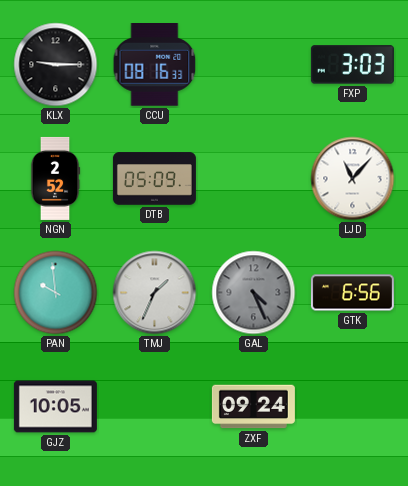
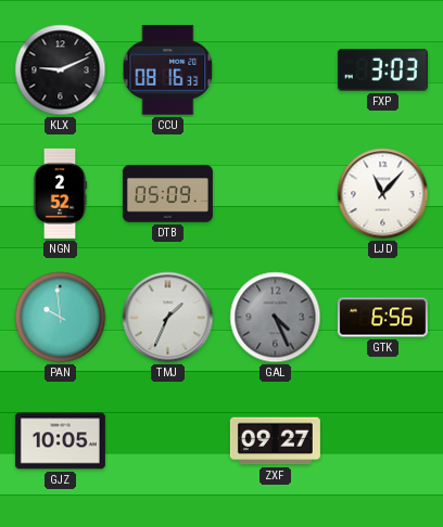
KLX: 9:15 -> 9:11
ZXF: 09:24 -> 09:27
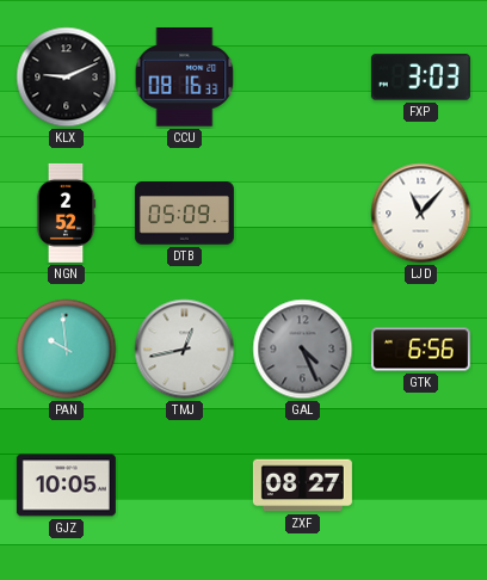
TMJ: 1:34 -> 12:43
ZXF: 09:27 -> 08:27
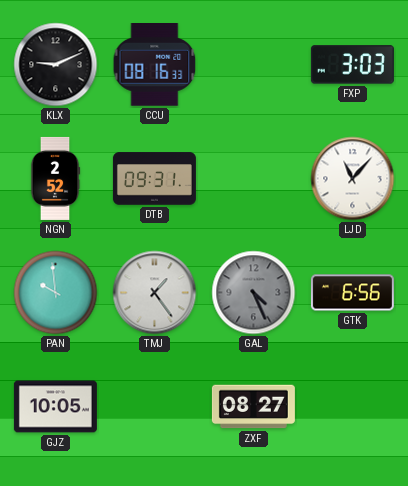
DTB: 05:09 -> 09:31
TMJ: 12:43 -> 1:24
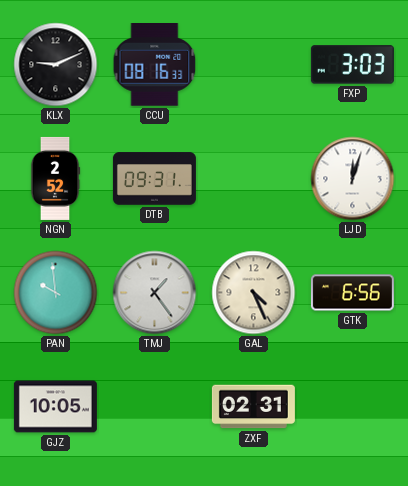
LJD: 11:07 -> 12:03
GAL dial: grey -> cream
ZXF: 08:27 -> 02:31
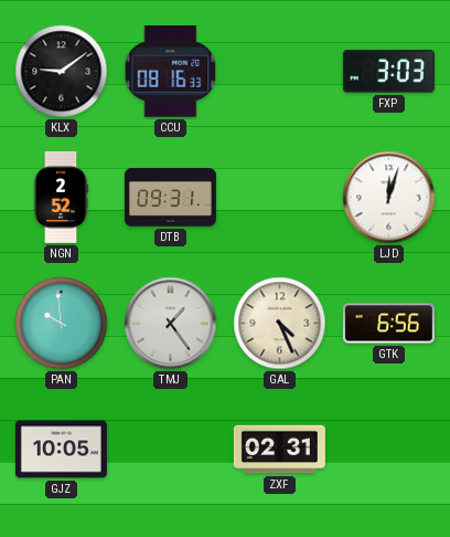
KLX: 9:11 -> 9:09
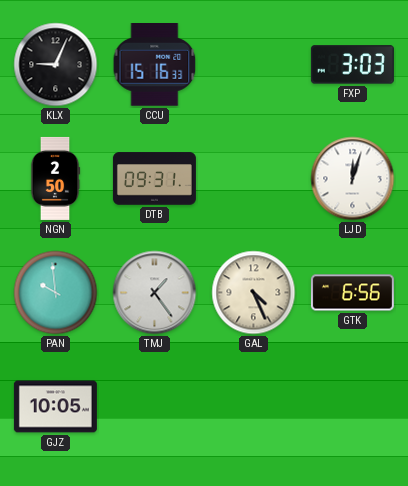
KLX: 9:09 -> 9:04
CCU: 08:16 -> 15:16
NGN: 2:52 -> 2:50
ZXF: 02:31 -> none
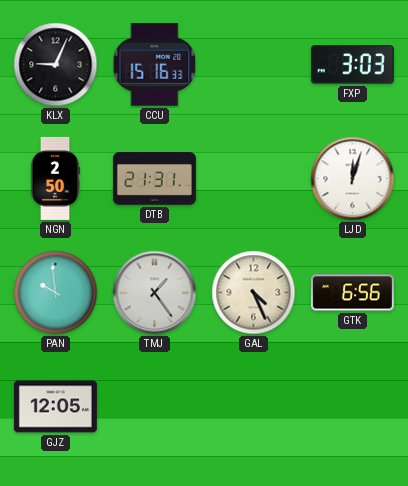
DTB: 09:31 -> 21:31
GJZ: 10:05 -> 12:05
